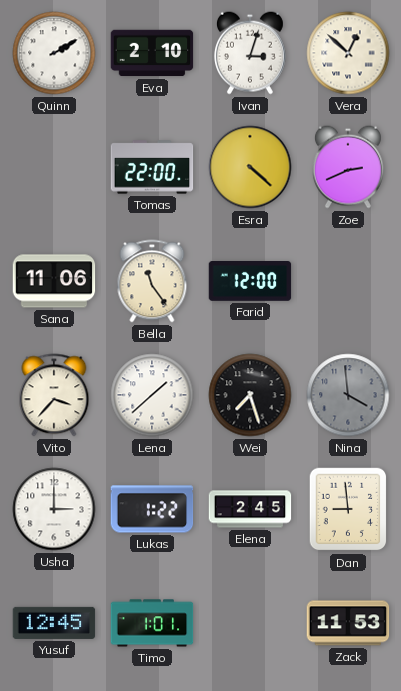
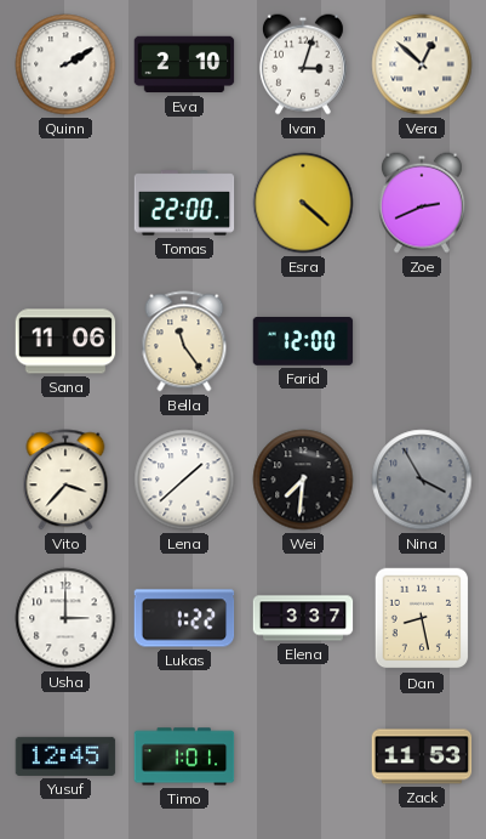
Wei: 7:27 -> 7:31
Nina: 3:59 -> 3:55
Elena: 2:45 -> 3:37
Dan: 8:59 -> 8:28
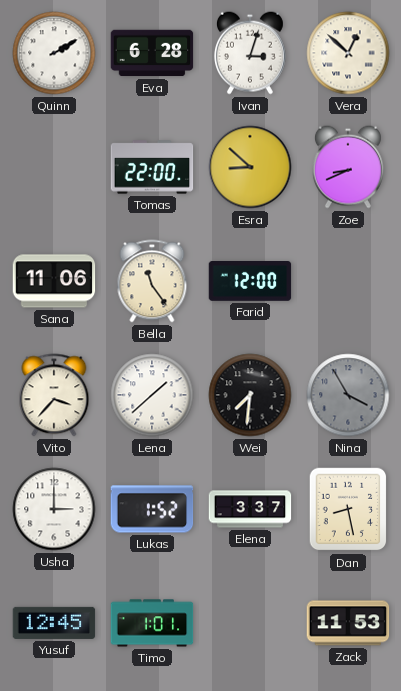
Eva: 2:10 -> 6:28
Esra: 4:22 -> 8:52
Zoe: 2:41 -> 8:41
Lukas: 1:22 -> 1:52
